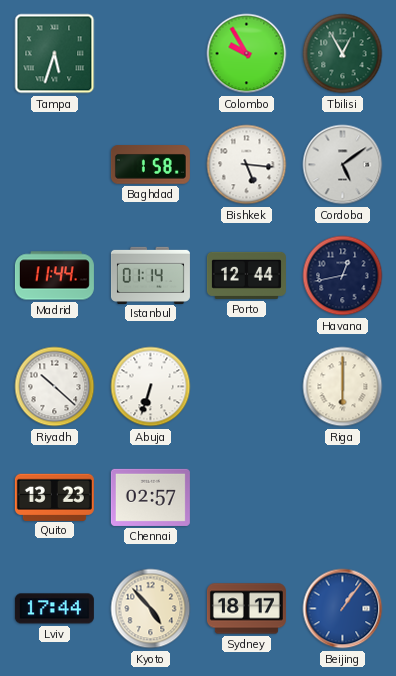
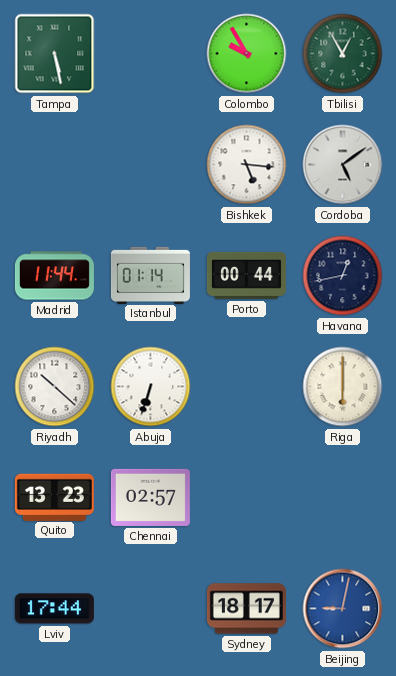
Tampa: 5:33 -> 5:28
Baghdad: 1:58 -> none
Porto: 12:44 -> 00:44
Kyoto: 4:53 -> none
Beijing: 1:06 -> 9:02
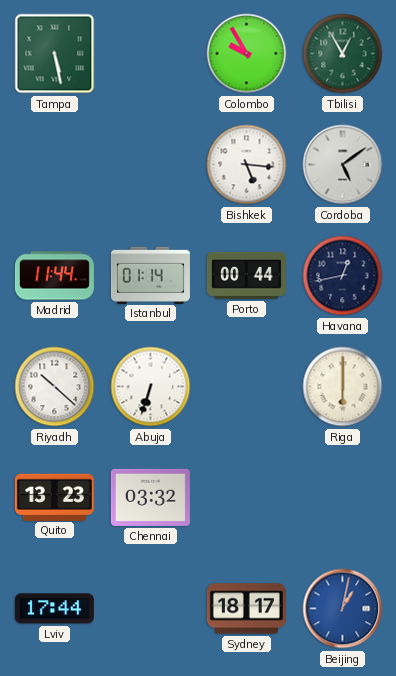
Chennai: 02:57 -> 03:32
Beijing: 9:02 -> 1:02
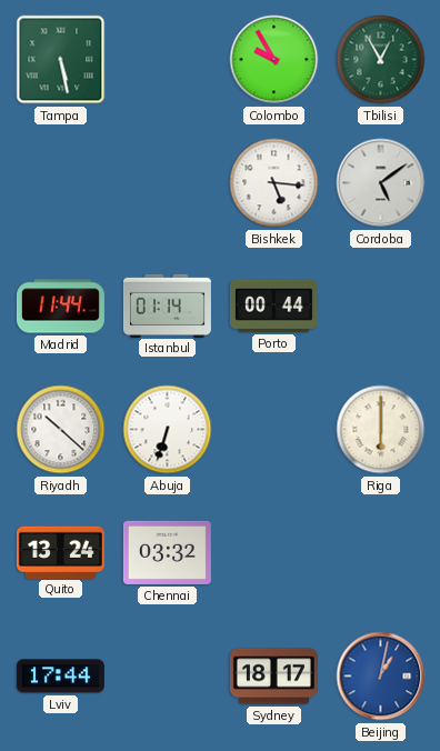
Havana: 12:43 -> none
Quito: 13:23 -> 13:24
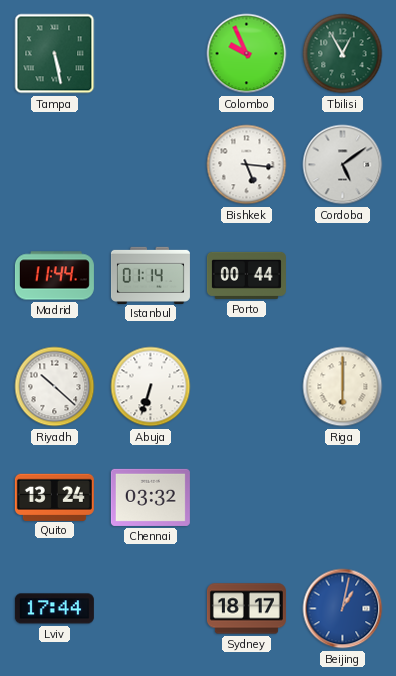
Colombo: 9:55 -> 9:56
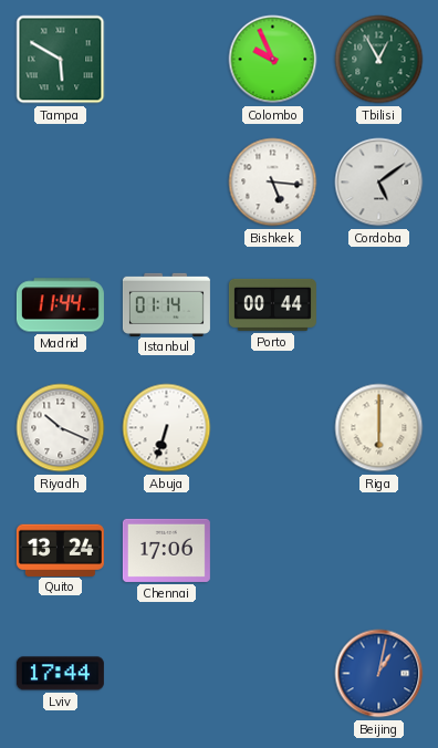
Tampa: 5:28 -> 5:50
Riyadh: 10:22 -> 10:19
Chennai: 03:32 -> 17:06
Sydney: 18:17 -> none
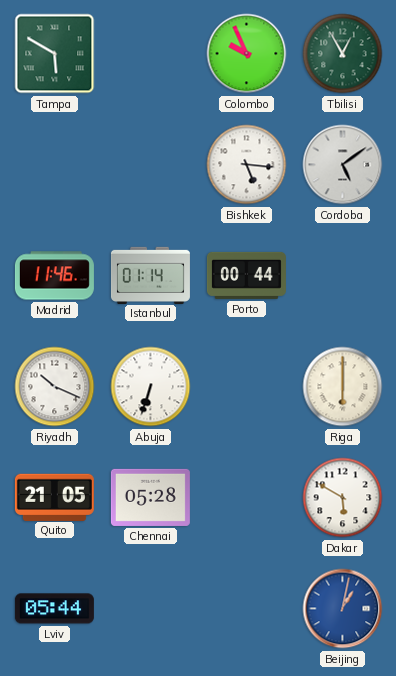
Madrid: 11:44 -> 11:46
Quito: 13:24 -> 21:05
Chennai: 17:06 -> 05:28
Dakar: none -> 5:50
Lviv: 17:44 -> 05:44
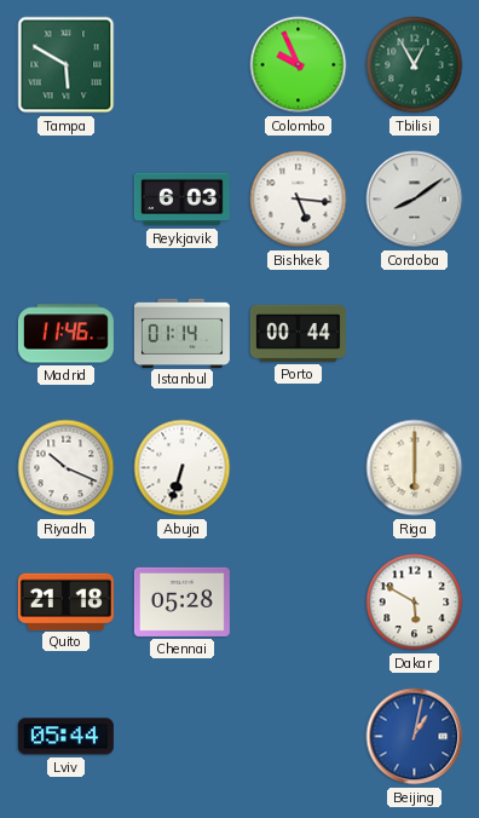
Reykjavik: none -> 6:03
Cordoba: 5:09 -> 8:09
Quito: 21:05 -> 21:18
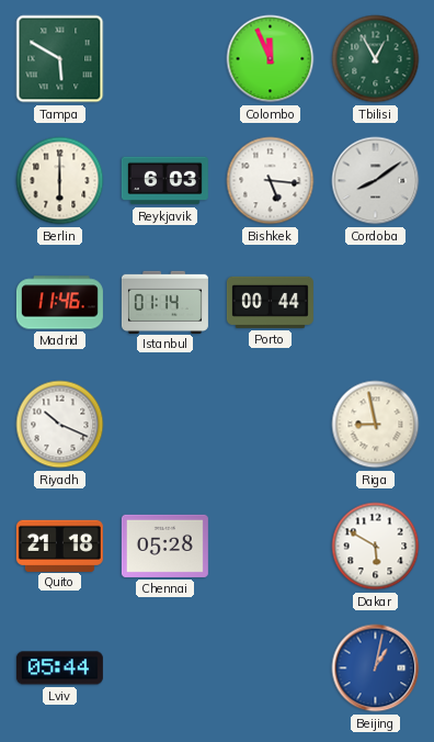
Colombo: 9:56 -> 11:56
Berlin: none -> 6:00
Abuja: 6:33 -> none
Riga: 6:00 -> 8:58
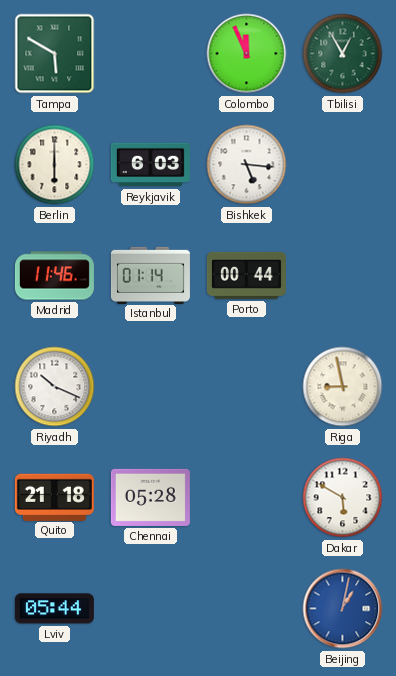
Cordoba: 8:09 -> none
